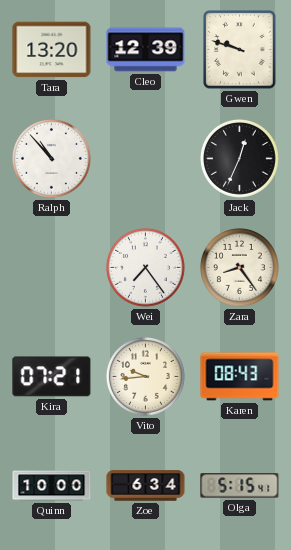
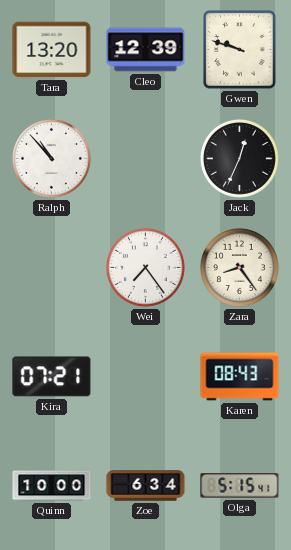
Vito: 9:44 -> none
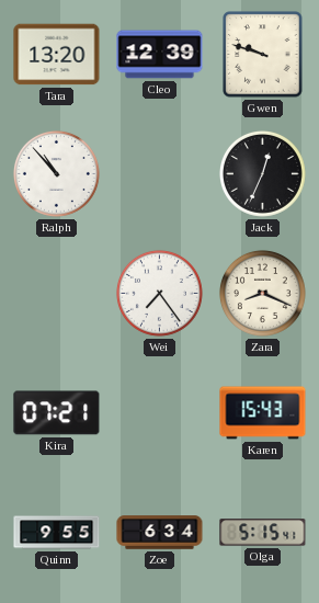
Zara: 8:24 -> 8:19
Karen: 08:43 -> 15:43
Quinn: 10:00 -> 9:55
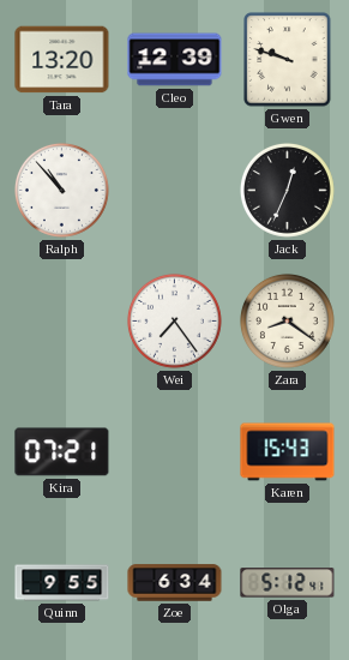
Zara: 8:19 -> 8:21
Olga: 5:15 -> 5:12
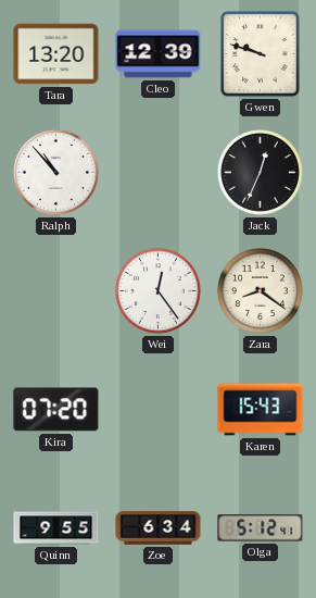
Wei: 7:24 -> 12:24
Kira: 07:21 -> 07:20
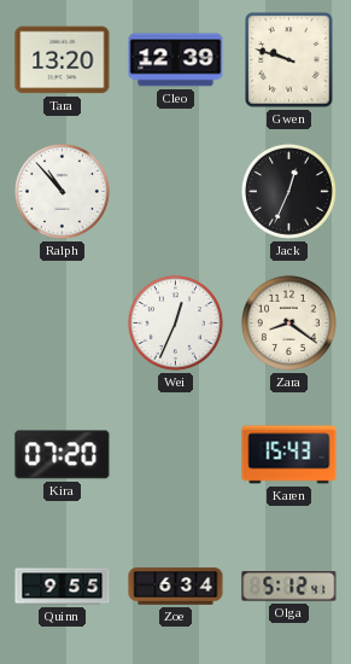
Wei: 12:24 -> 12:34
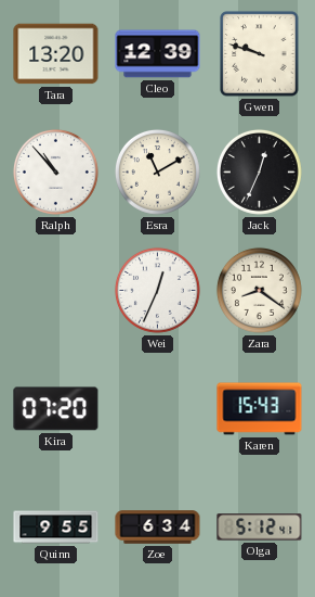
Esra: none -> 11:10
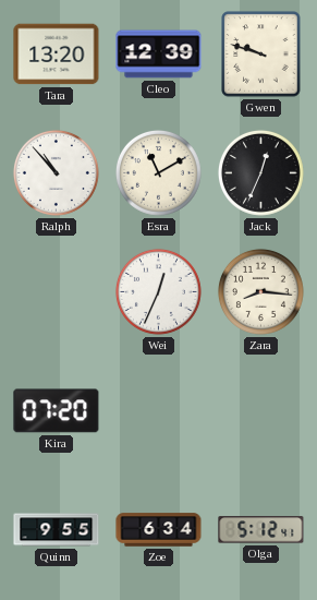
Zara: 8:21 -> 8:16
Karen: 15:43 -> none
